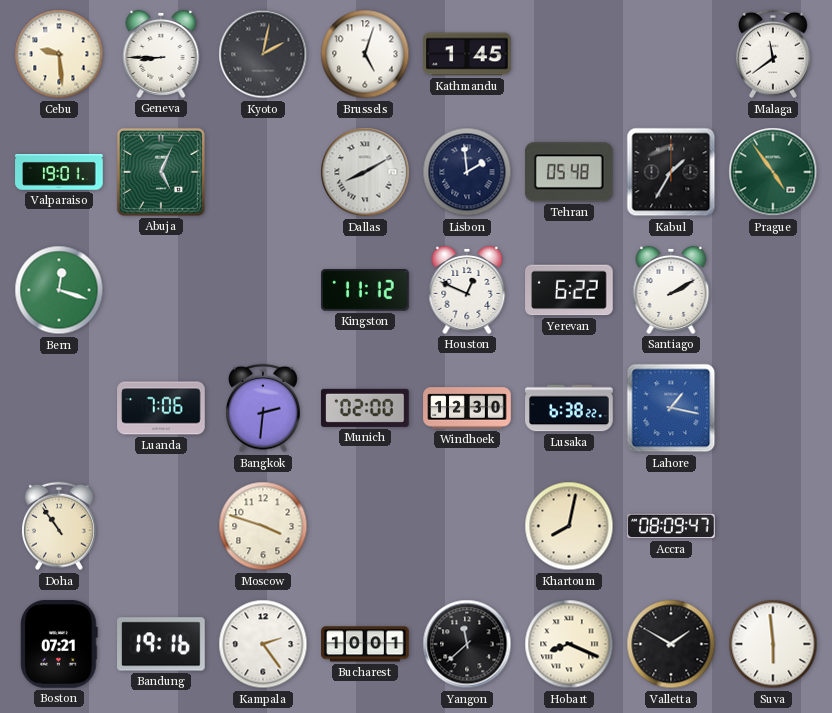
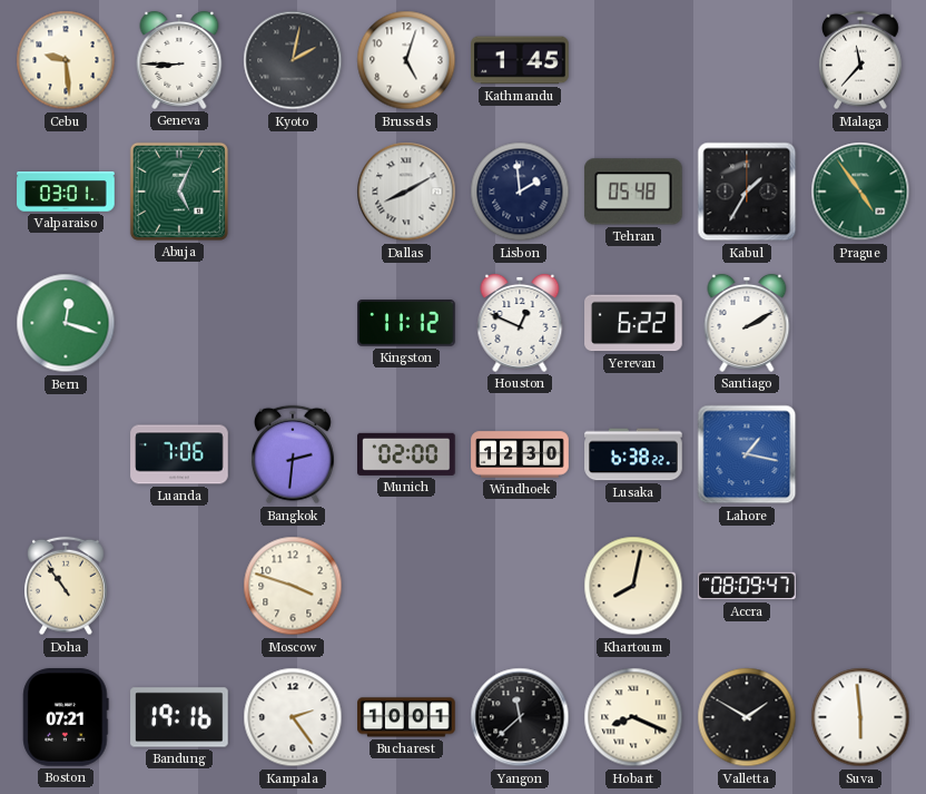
Malaga: 11:39 -> 11:37
Valparaiso: 19:01 -> 03:01
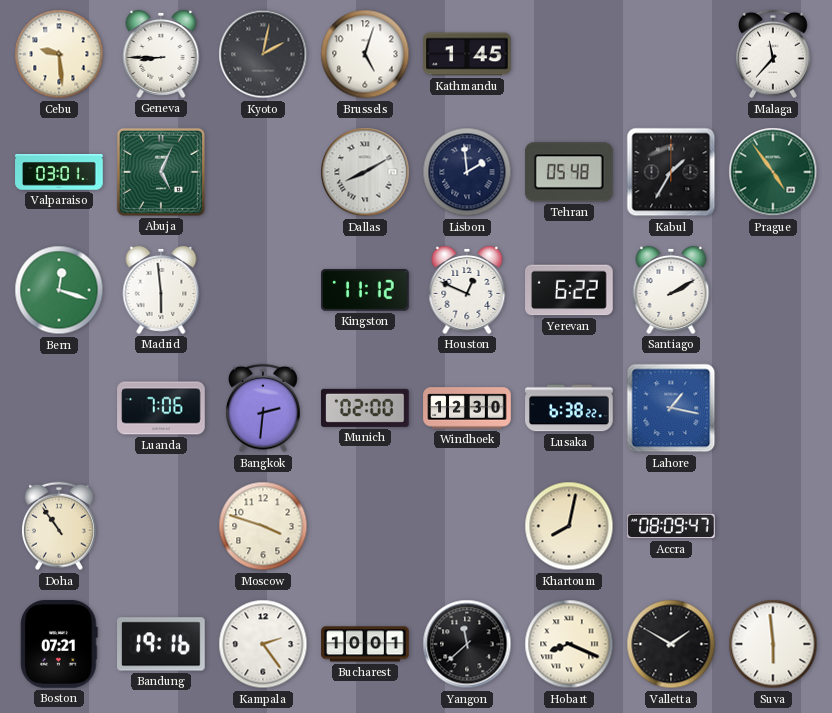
Madrid: none -> 5:59
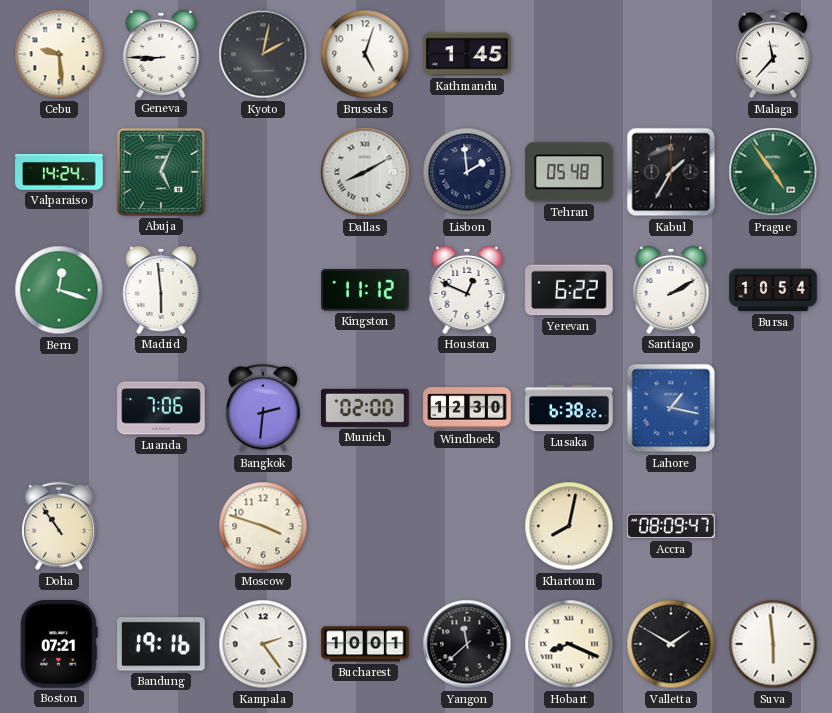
Valparaiso: 03:01 -> 14:24
Bursa: none -> 10:54
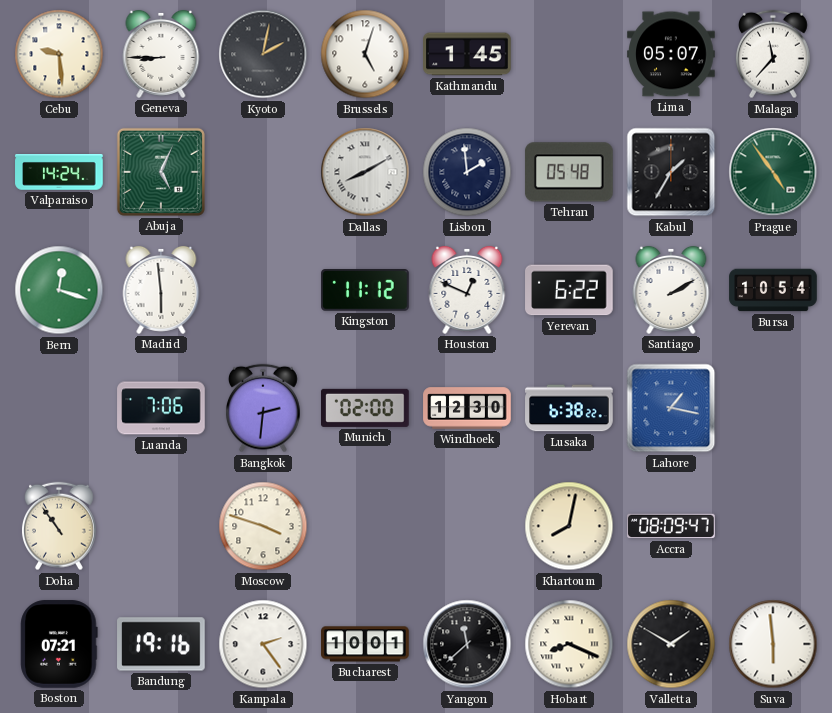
Lima: none -> 05:07
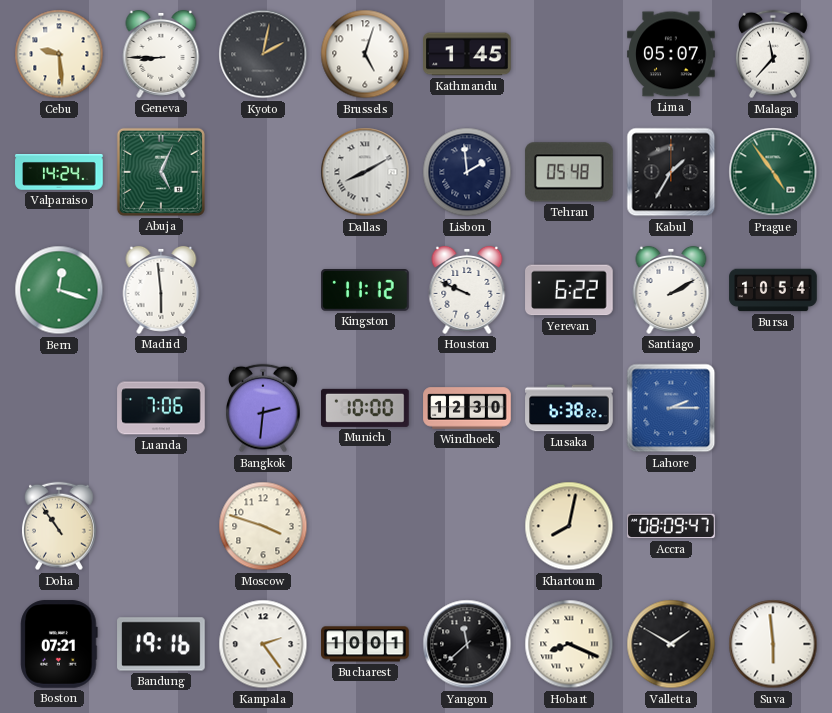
Houston: 12:49 -> 9:49
Munich: 02:00 -> 10:00
Lahore: 1:17 -> 2:15
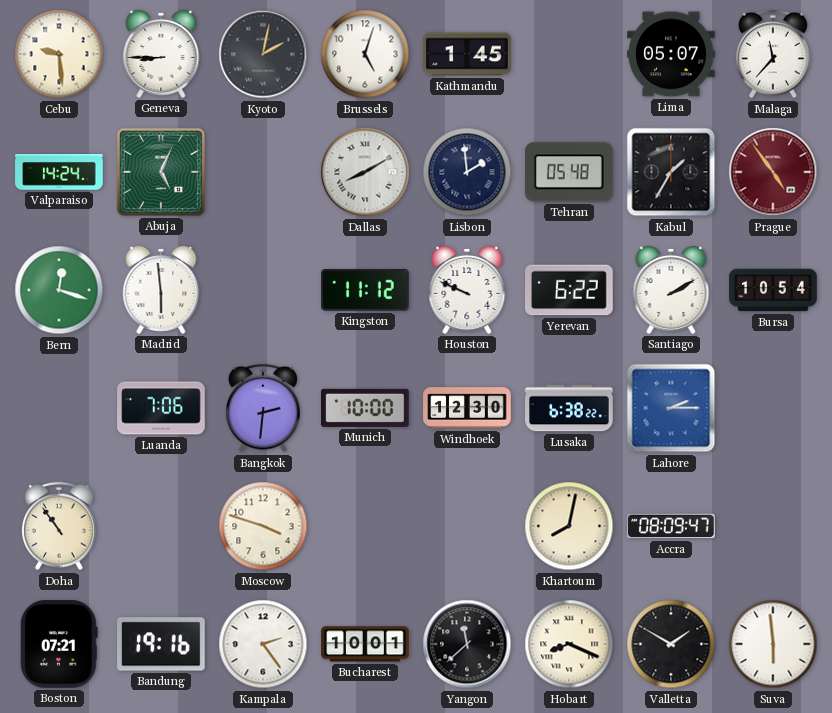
Prague dial: green -> burgundy
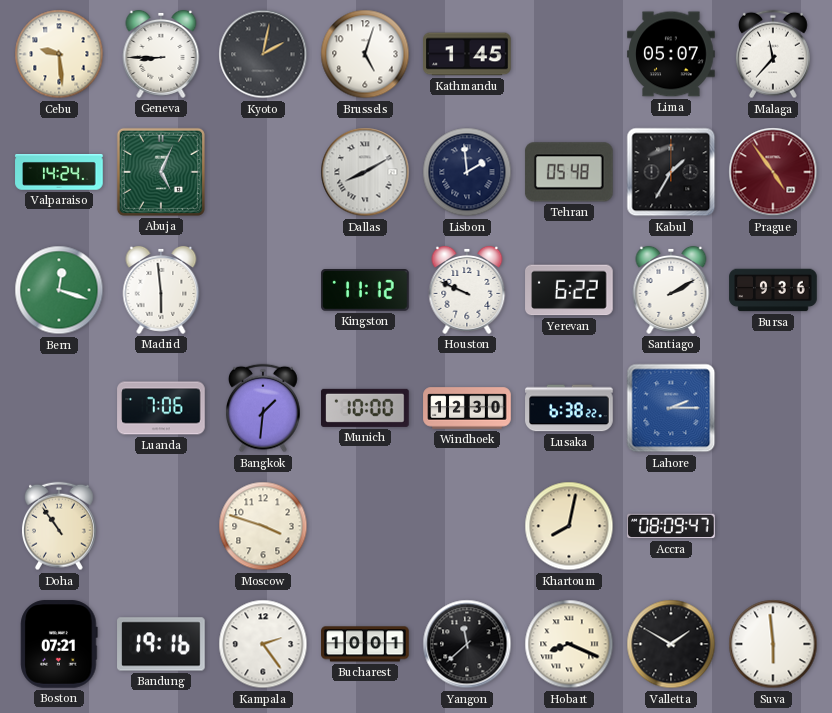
Bursa: 10:54 -> 9:36
Bangkok: 2:31 -> 1:31
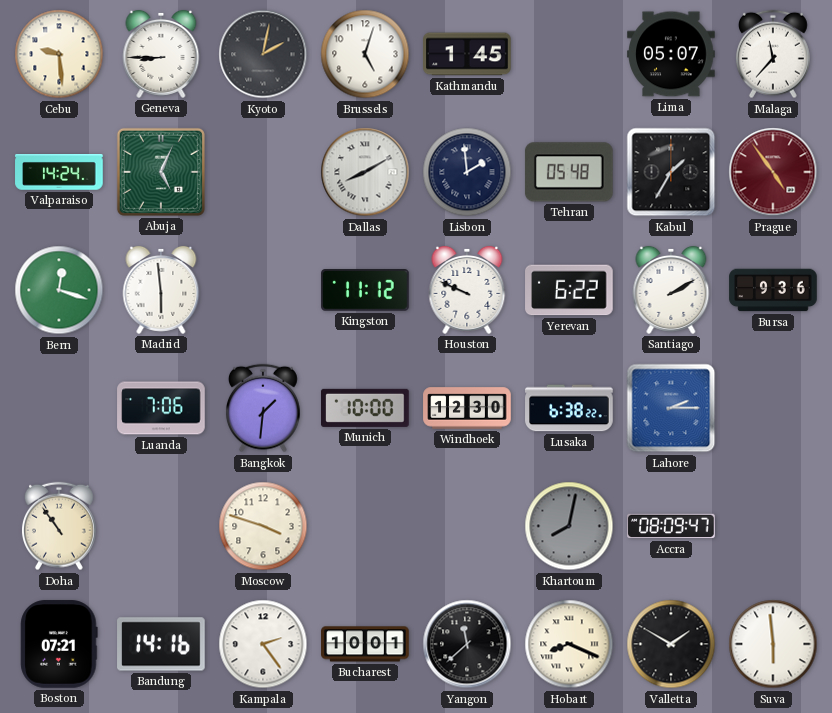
Khartoum dial: cream -> grey
Bandung: 19:16 -> 14:16
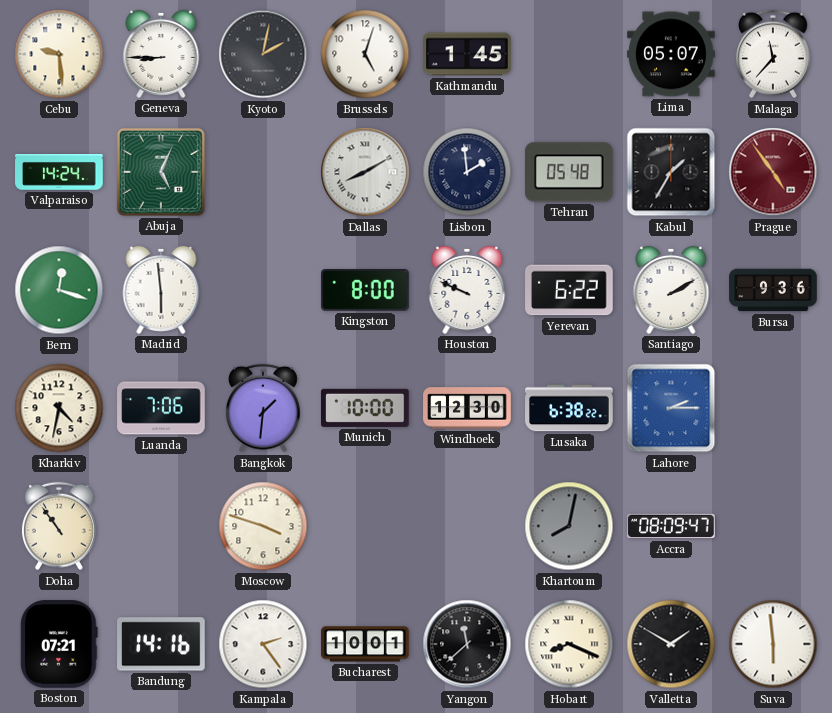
Kingston: 11:12 -> 8:00
Kharkiv: none -> 4:32
